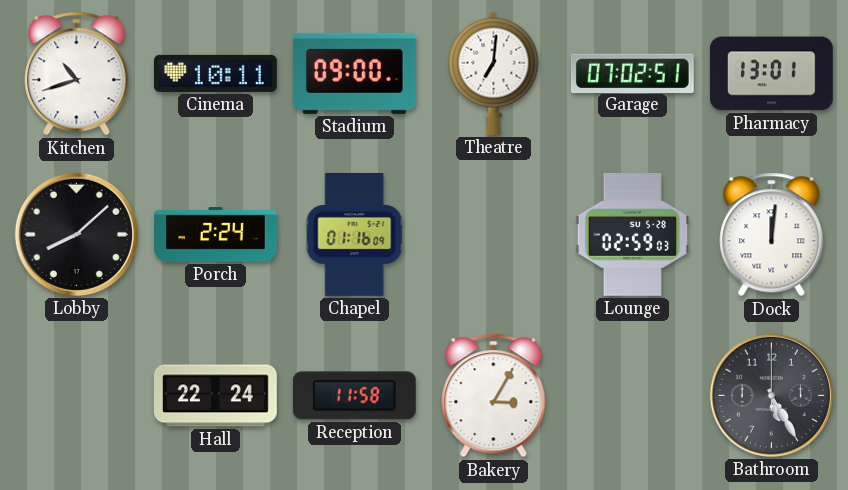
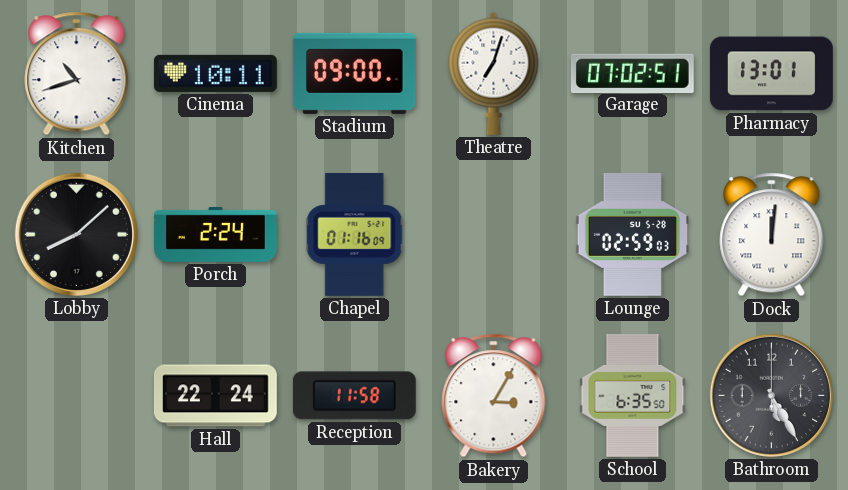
Theatre: 7:01 -> 7:03
School: none -> 6:35
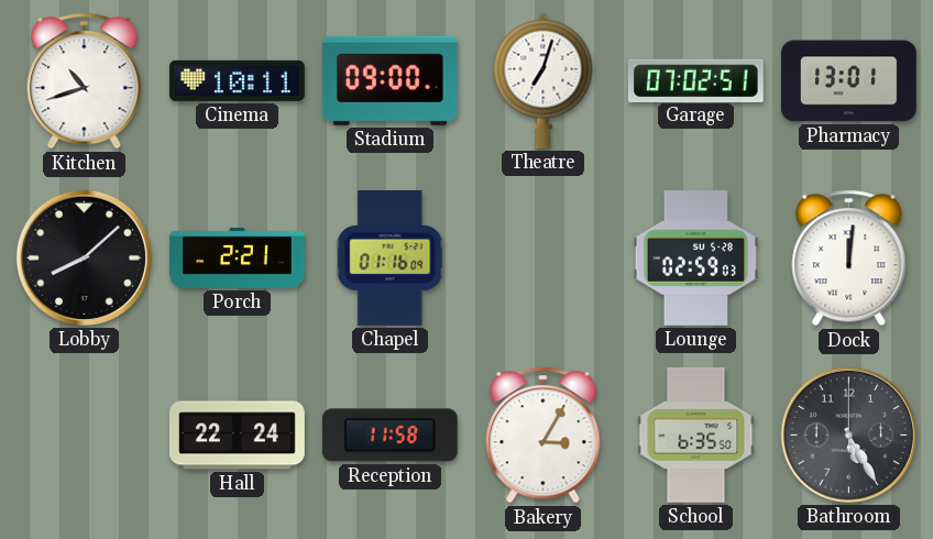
Porch: 2:24 -> 2:21
